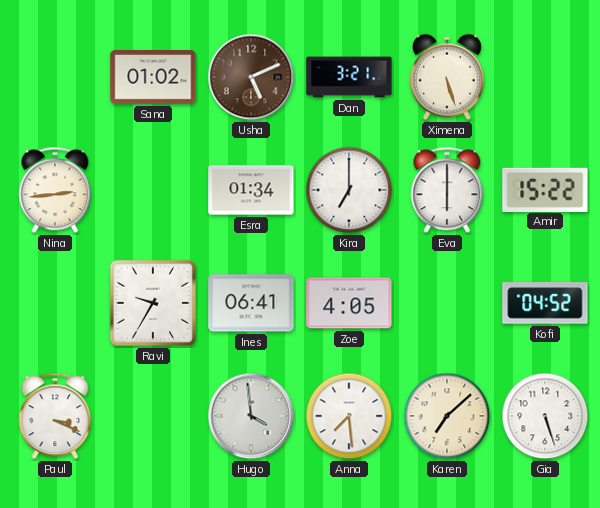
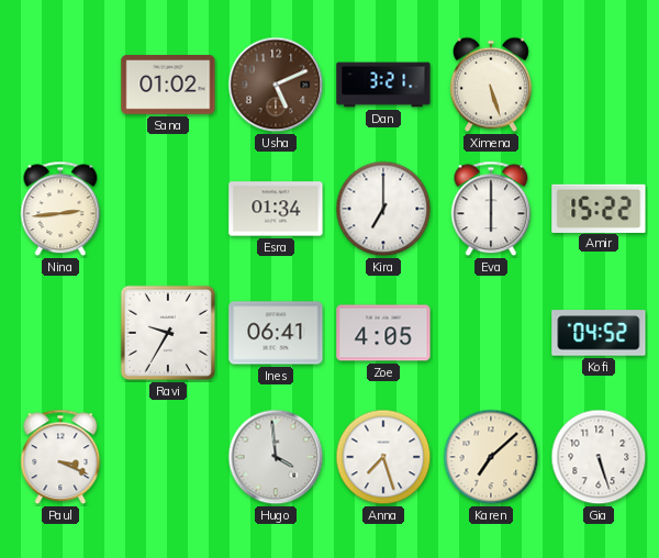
Anna: 7:29 -> 7:27
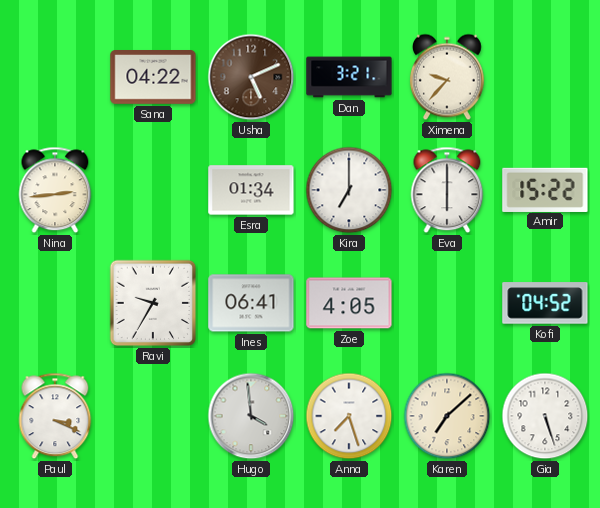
Sana: 01:02 -> 04:22
Ximena: 5:27 -> 9:37
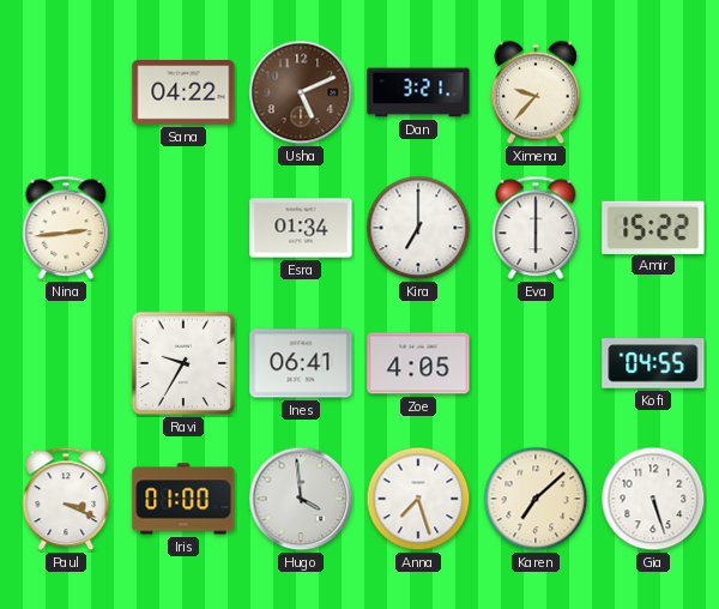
Kofi: 04:52 -> 04:55
Iris: none -> 01:00
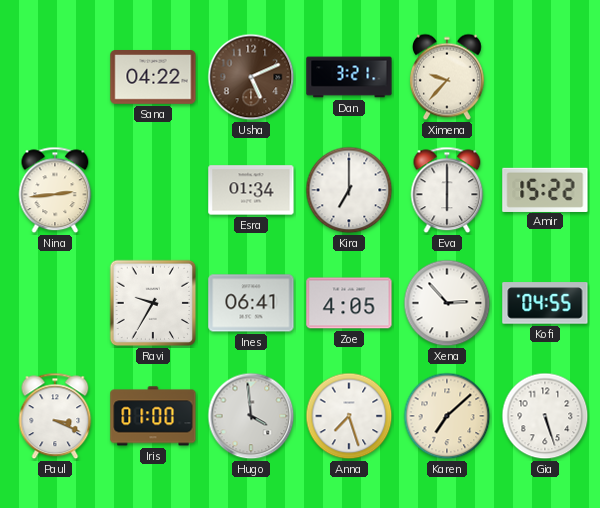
Xena: none -> 2:53
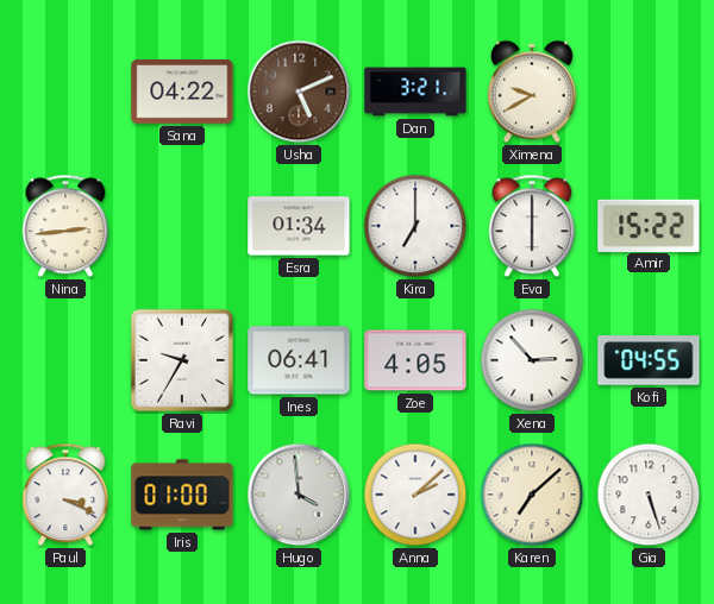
Ximena: 9:37 -> 9:40
Anna: 7:27 -> 2:08
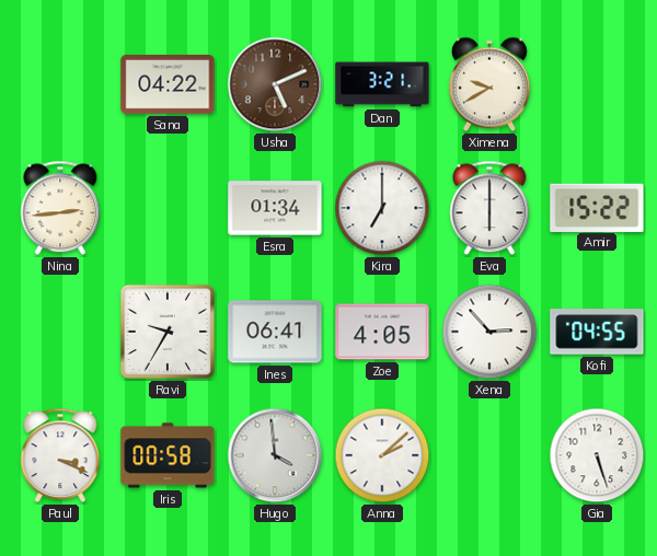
Iris: 01:00 -> 00:58
Karen: 7:08 -> none
